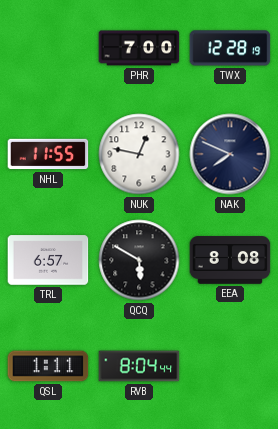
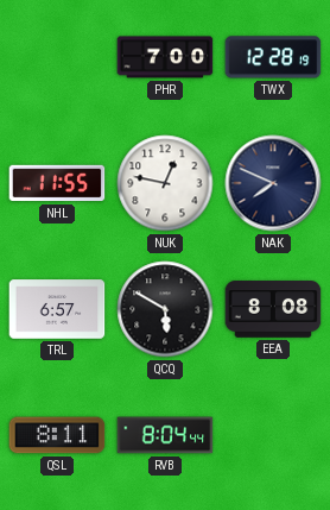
QSL: 1:11 -> 8:11
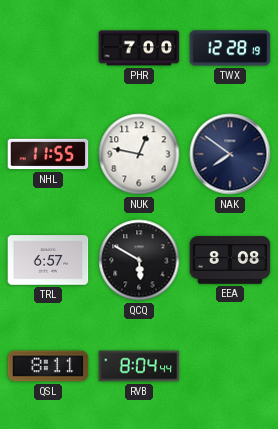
NAK: 7:49 -> 7:51
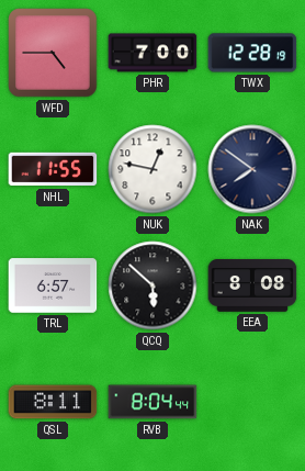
WFD: none -> 4:45
QCQ: 5:50 -> 5:52
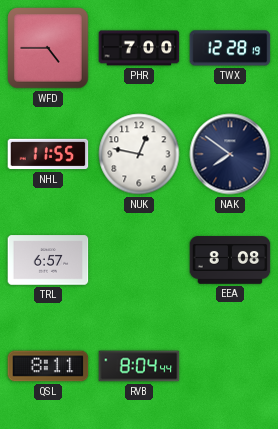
QCQ: 5:52 -> none
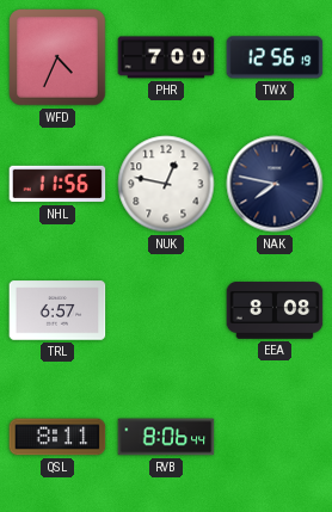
WFD: 4:45 -> 4:34
TWX: 12:28 -> 12:56
NHL: 11:55 -> 11:56
NAK: 7:51 -> 7:47
RVB: 8:04 -> 8:06
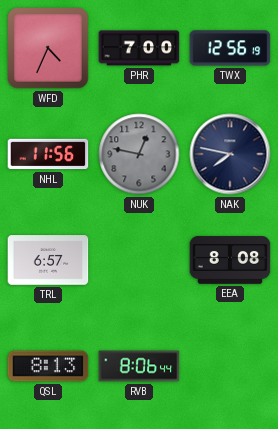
NUK dial: white -> grey
QSL: 8:11 -> 8:13
